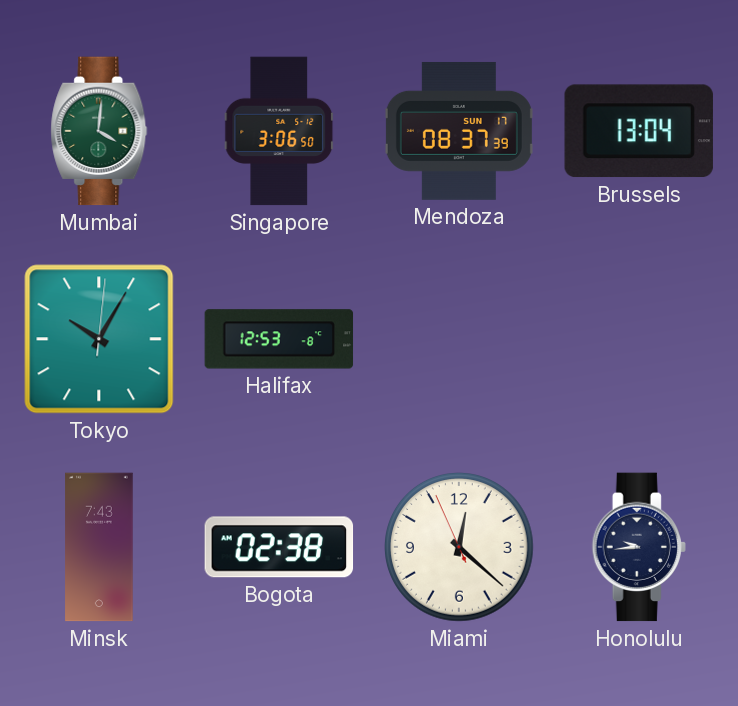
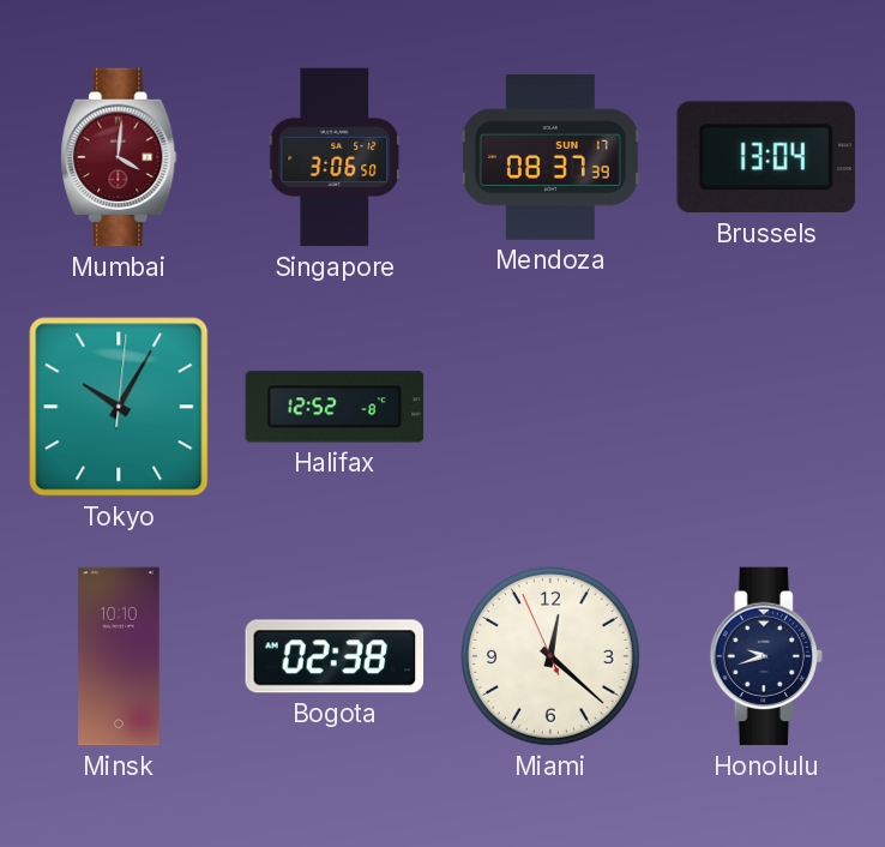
Mumbai dial: green -> burgundy
Halifax: 12:53 -> 12:52
Minsk: 7:43 -> 10:10
Honolulu: 9:44 -> 9:42
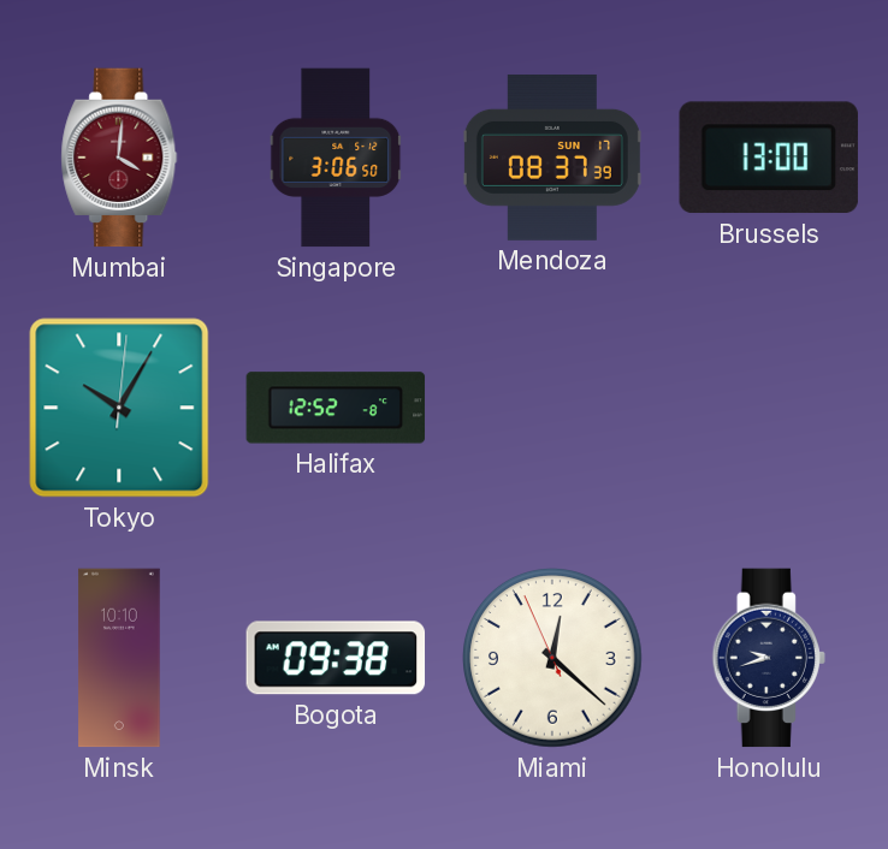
Brussels: 13:04 -> 13:00
Bogota: 02:38 -> 09:38
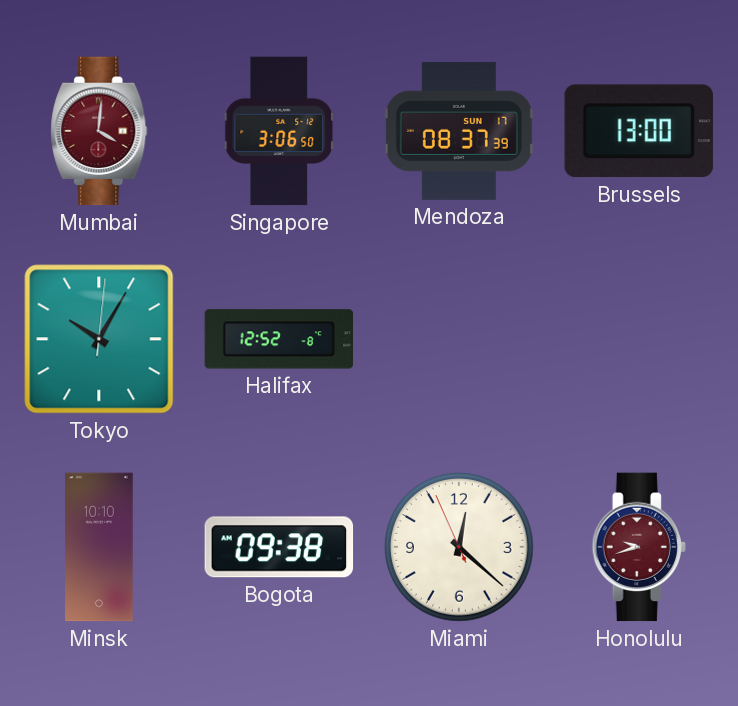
Honolulu dial: navy -> burgundy
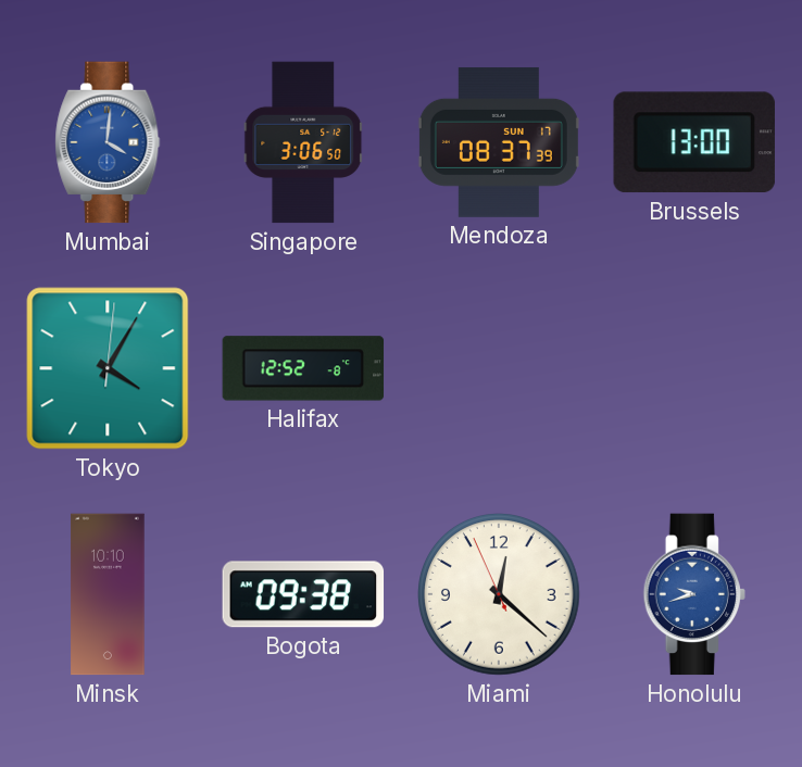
Mumbai dial: burgundy -> blue
Tokyo: 10:05 -> 4:05
Honolulu dial: burgundy -> blue
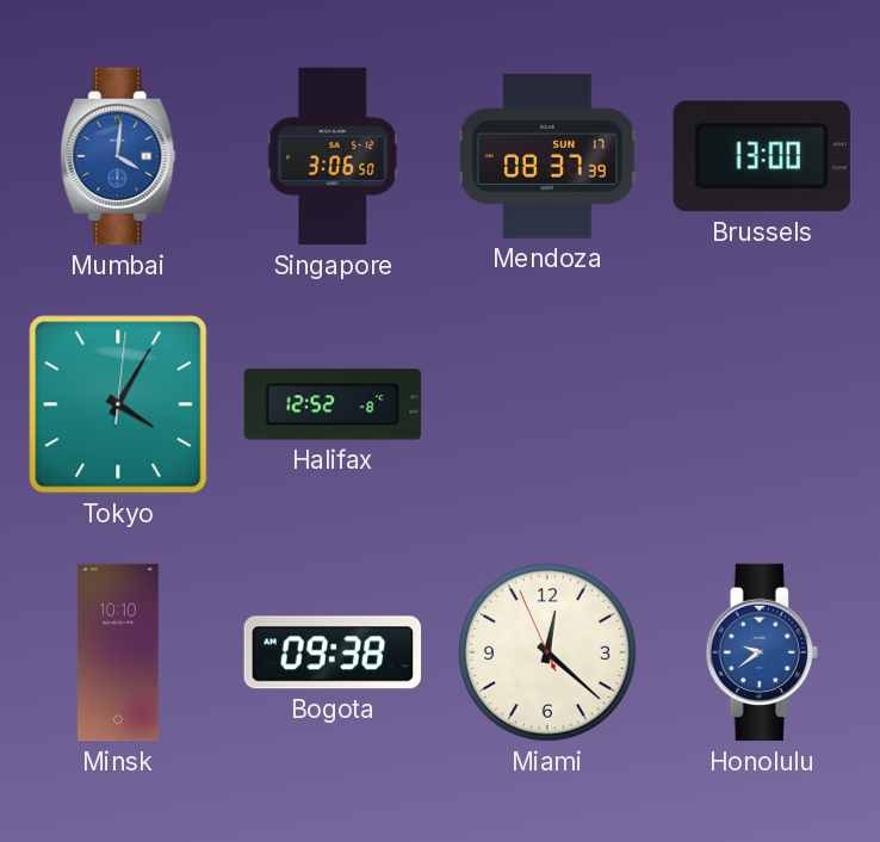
Honolulu: 9:42 -> 9:39
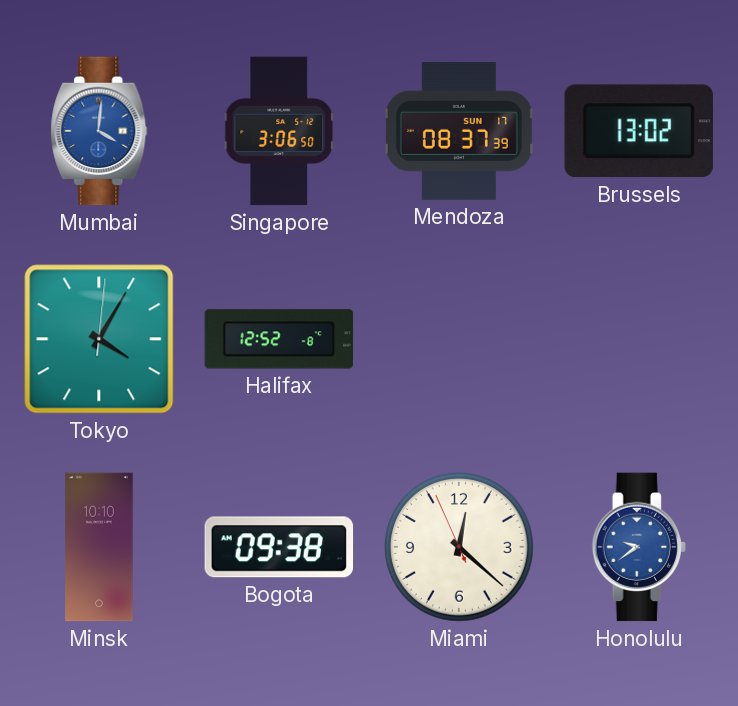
Brussels: 13:00 -> 13:02
